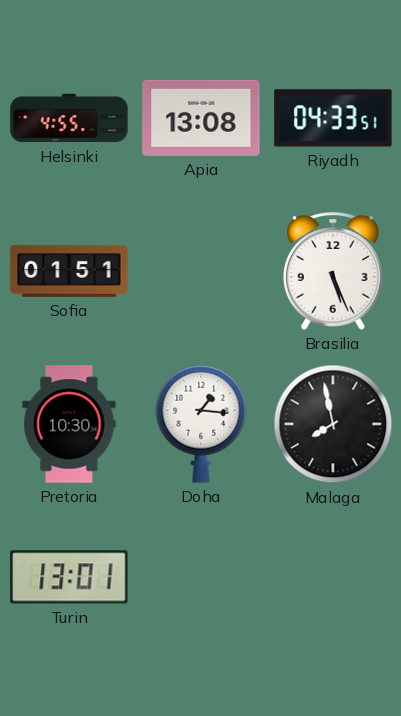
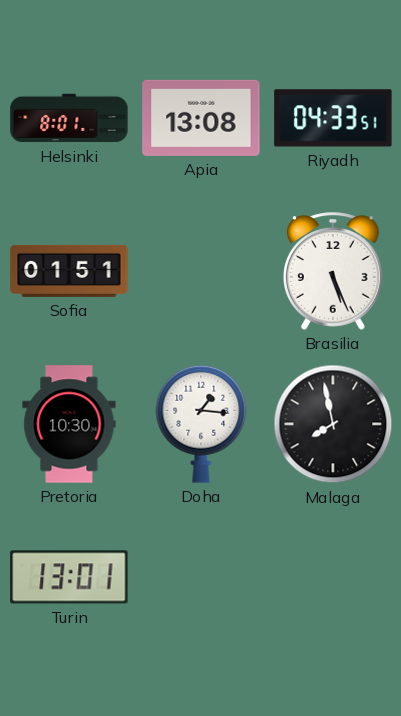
Helsinki: 4:55 -> 8:01
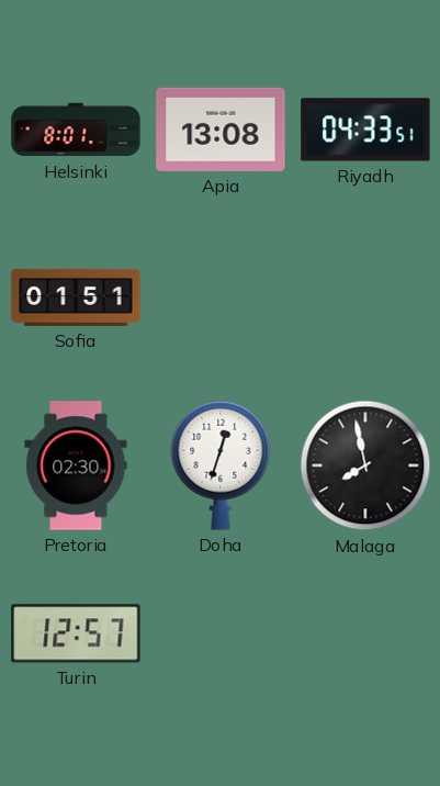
Brasilia: 5:26 -> none
Pretoria: 10:30 -> 02:30
Doha: 1:16 -> 12:33
Turin: 13:01 -> 12:57
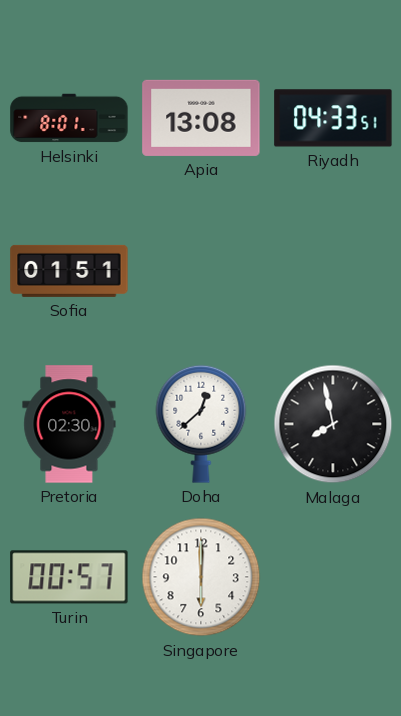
Doha: 12:33 -> 12:38
Turin: 12:57 -> 00:57
Singapore: none -> 6:00
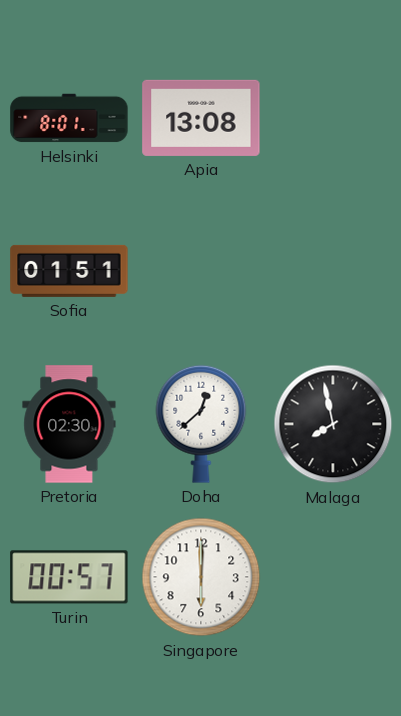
Riyadh: 04:33 -> none
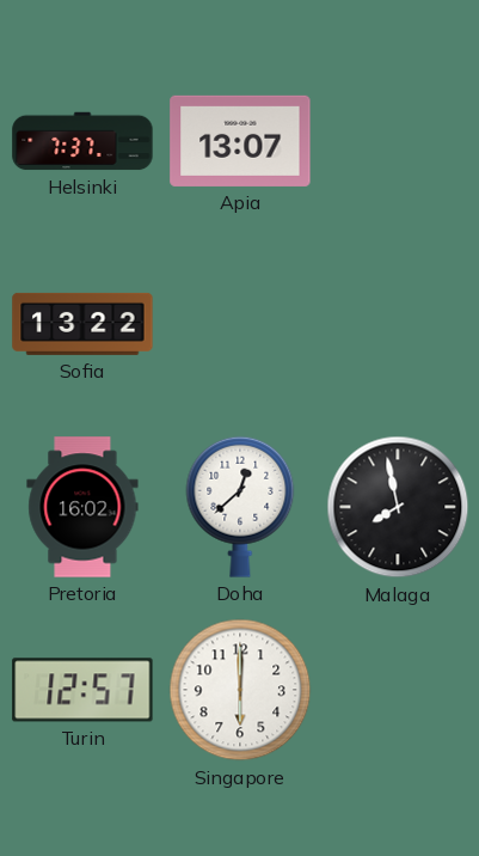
Helsinki: 8:01 -> 7:37
Apia: 13:08 -> 13:07
Sofia: 01:51 -> 13:22
Pretoria: 02:30 -> 16:02
Turin: 00:57 -> 12:57
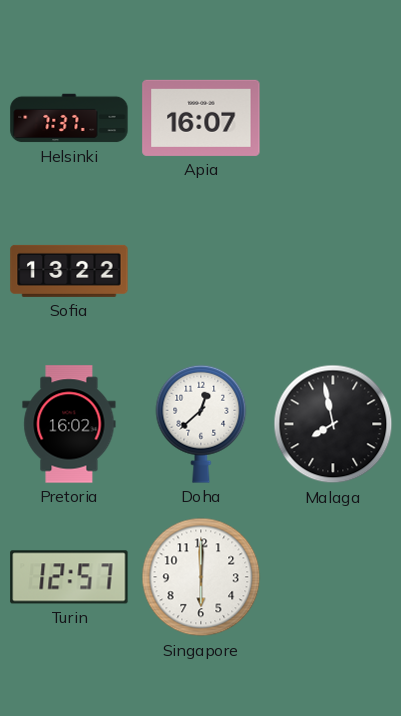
Apia: 13:07 -> 16:07
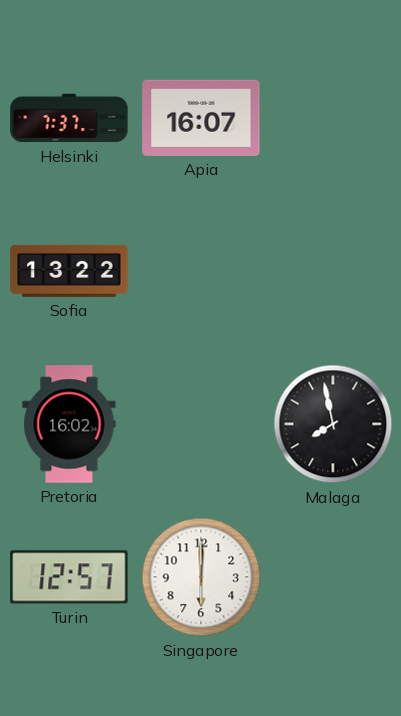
Doha: 12:38 -> none
